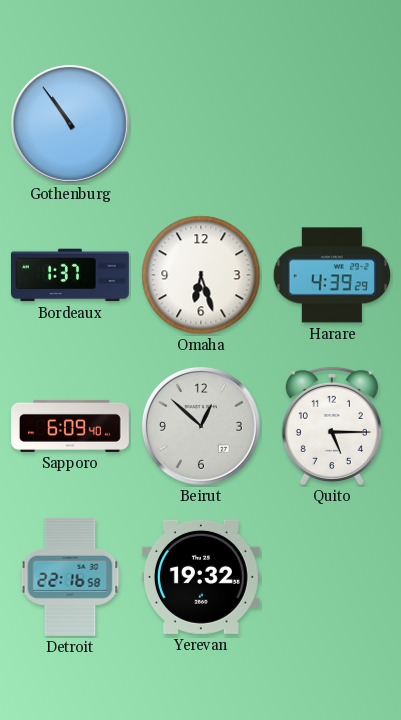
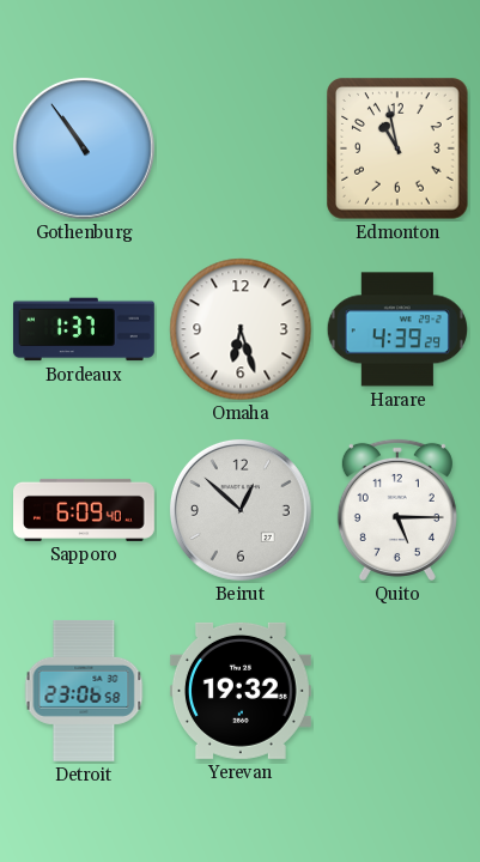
Edmonton: none -> 10:58
Detroit: 22:16 -> 23:06
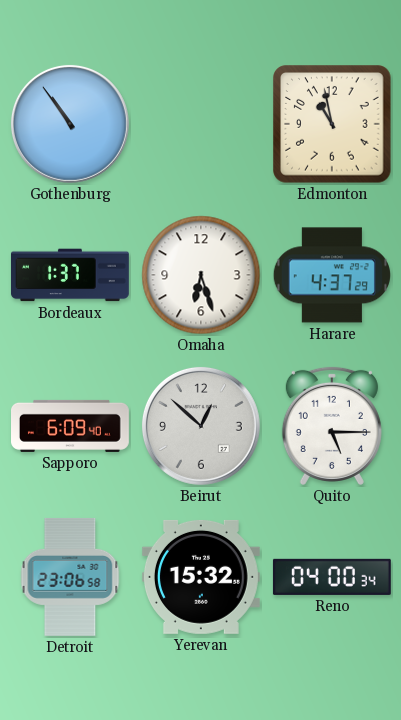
Harare: 4:39 -> 4:37
Yerevan: 19:32 -> 15:32
Reno: none -> 04:00
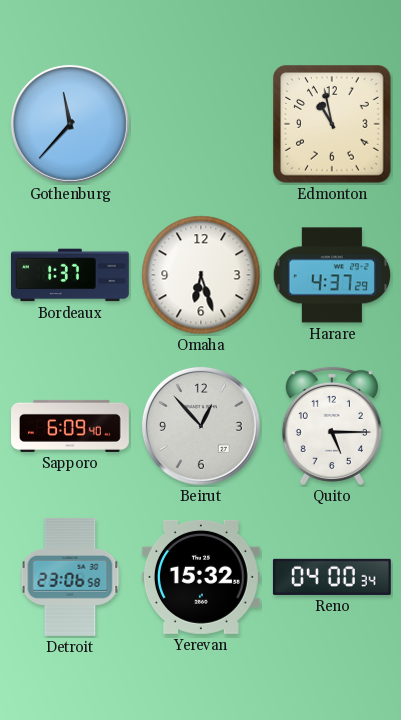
Gothenburg: 10:54 -> 11:37
Beirut: 12:52 -> 12:53
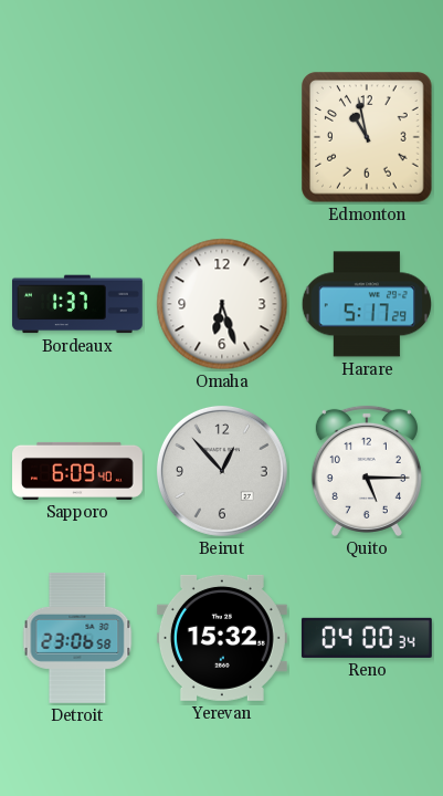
Gothenburg: 11:37 -> none
Harare: 4:37 -> 5:17
